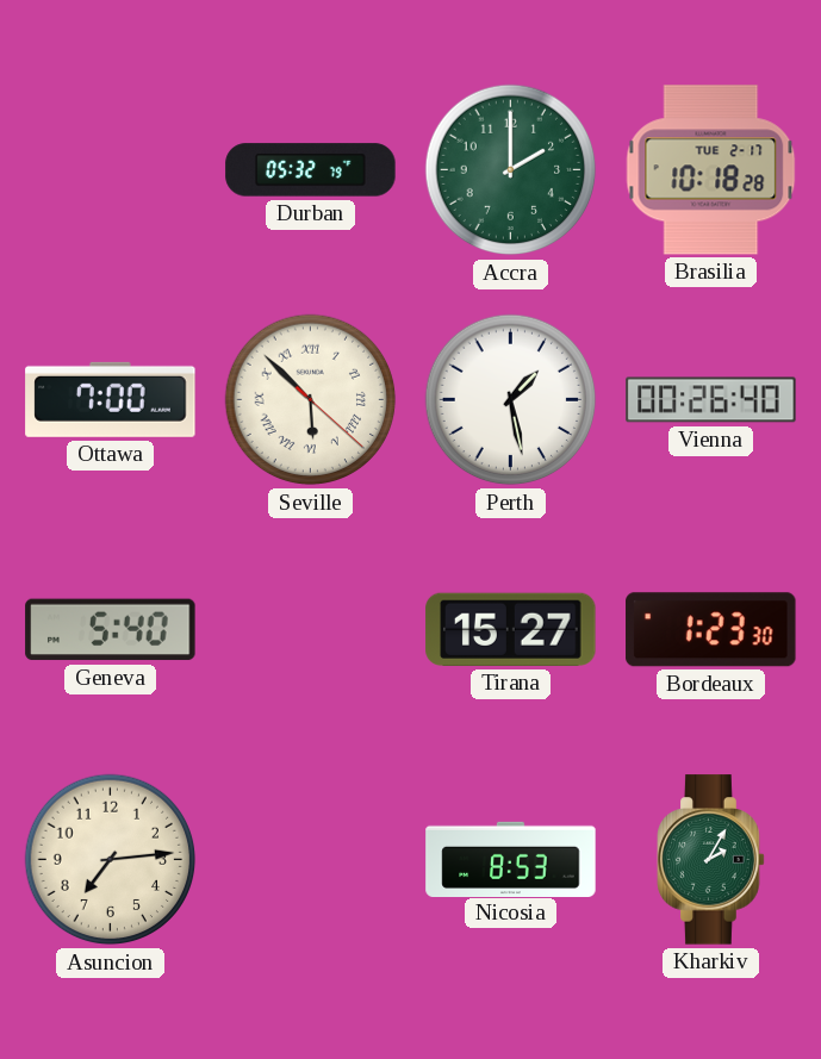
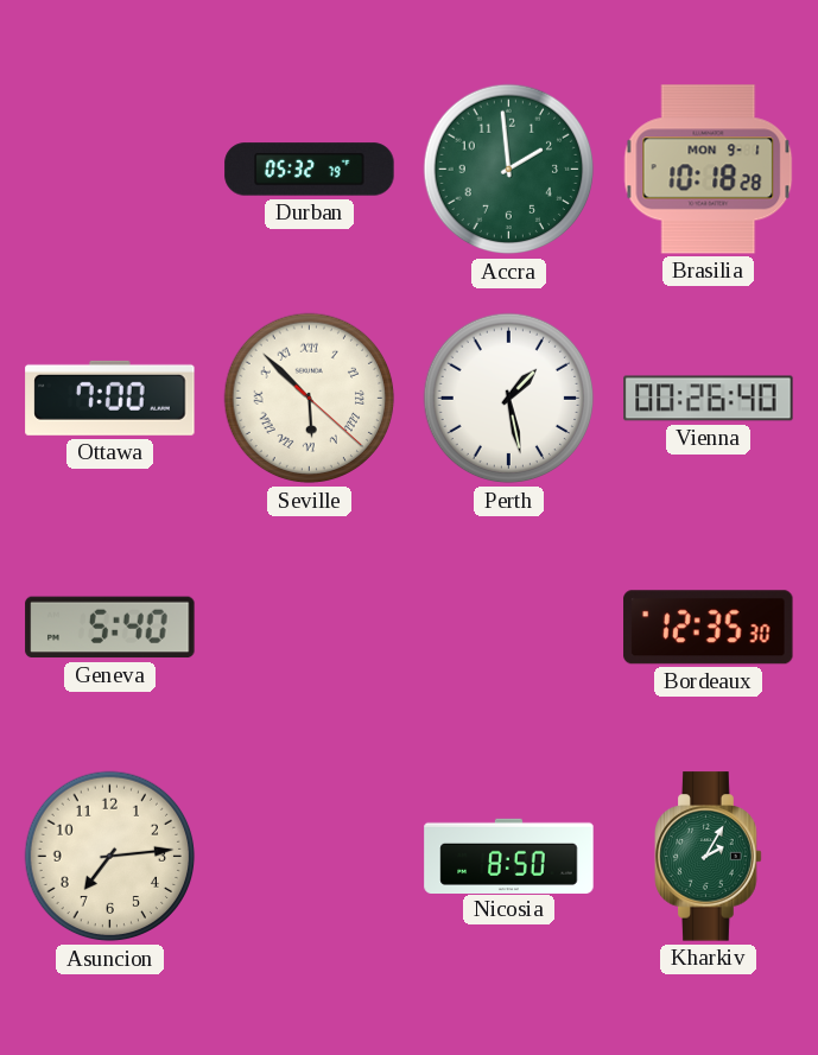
Accra: 2:00 -> 1:59
Brasilia date: TUE 2-17 -> MON 9-1
Tirana: 15:27 -> none
Bordeaux: 1:23 -> 12:35
Nicosia: 8:53 -> 8:50
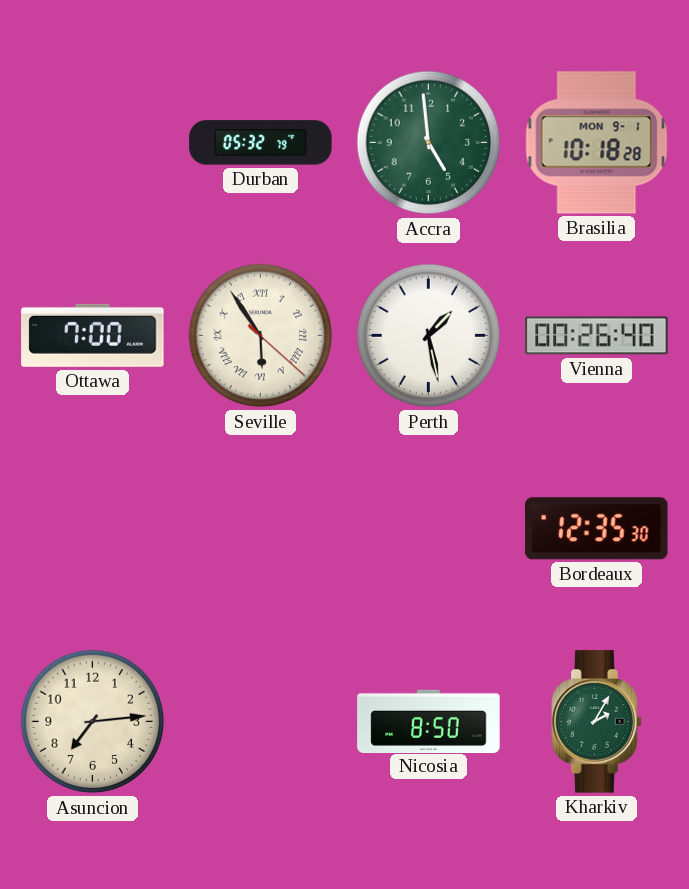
Accra: 1:59 -> 4:59
Seville: 5:52 -> 5:54
Geneva: 5:40 -> none
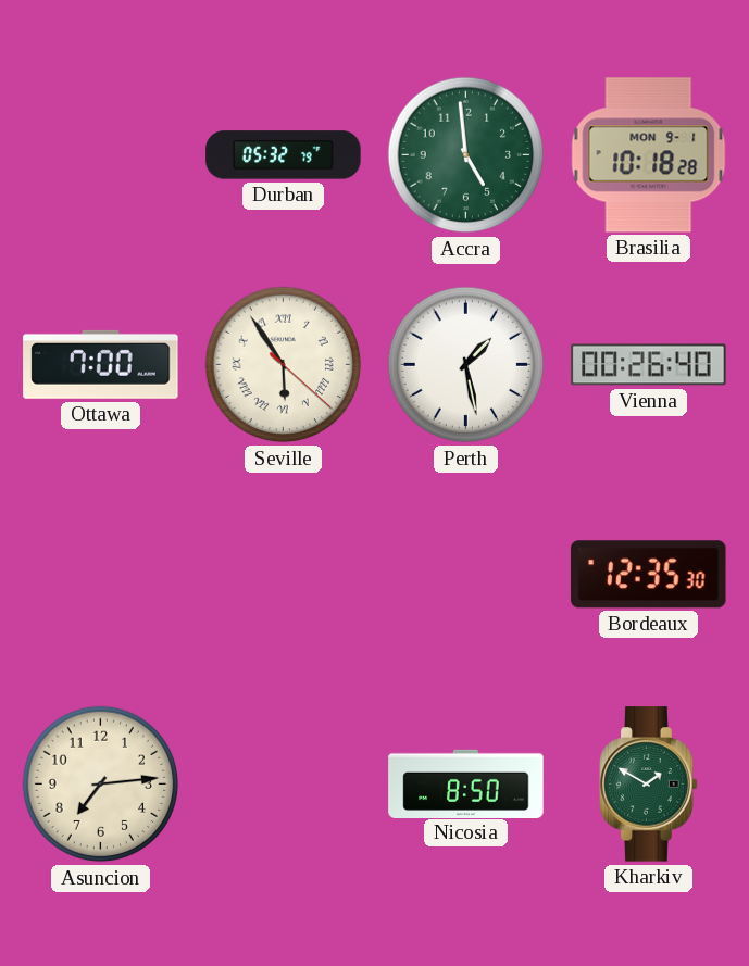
Kharkiv: 2:05 -> 1:50
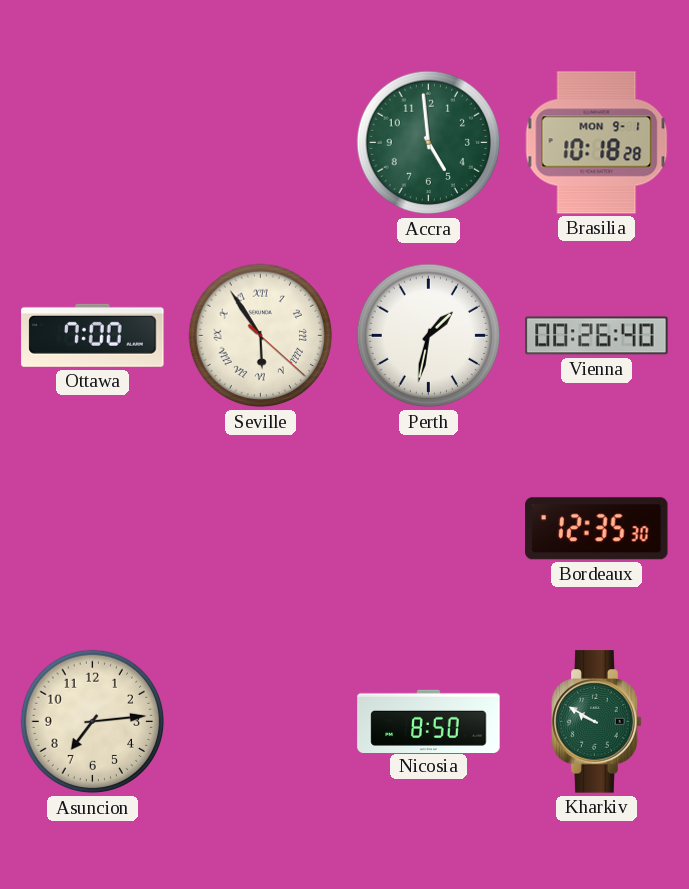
Durban: 05:32 -> none
Perth: 1:28 -> 1:32
Kharkiv: 1:50 -> 9:50
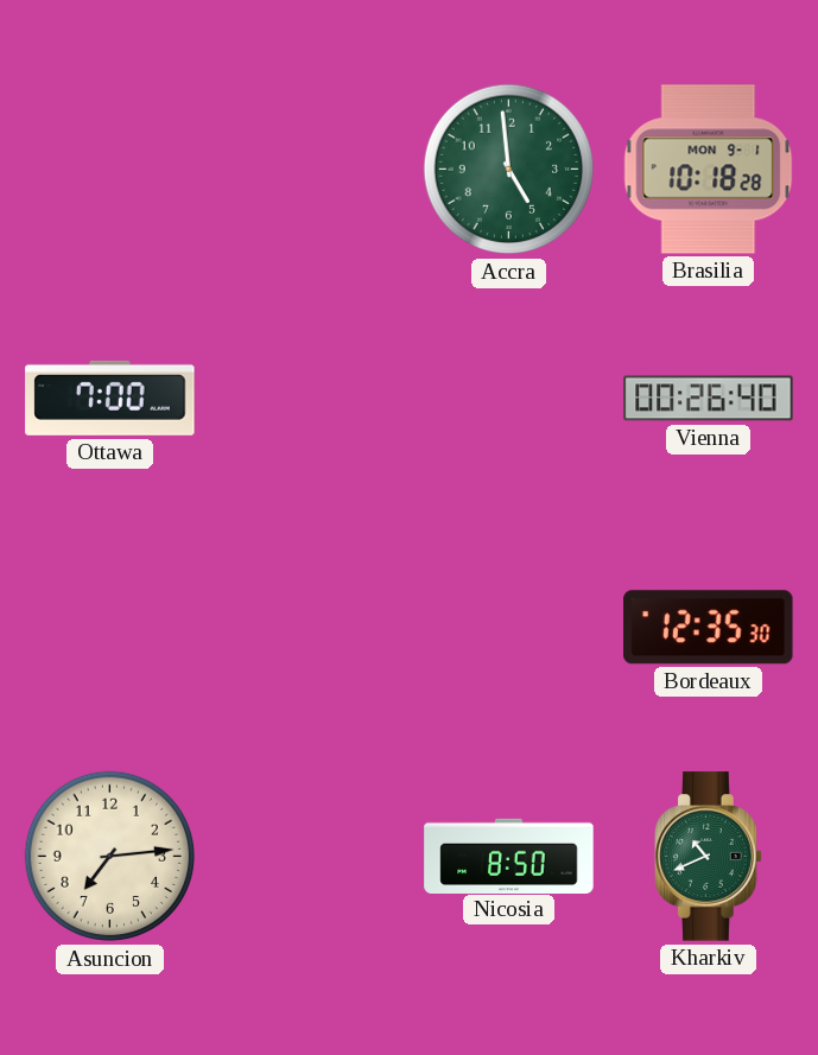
Seville: 5:54 -> none
Perth: 1:32 -> none
Kharkiv: 9:50 -> 10:41
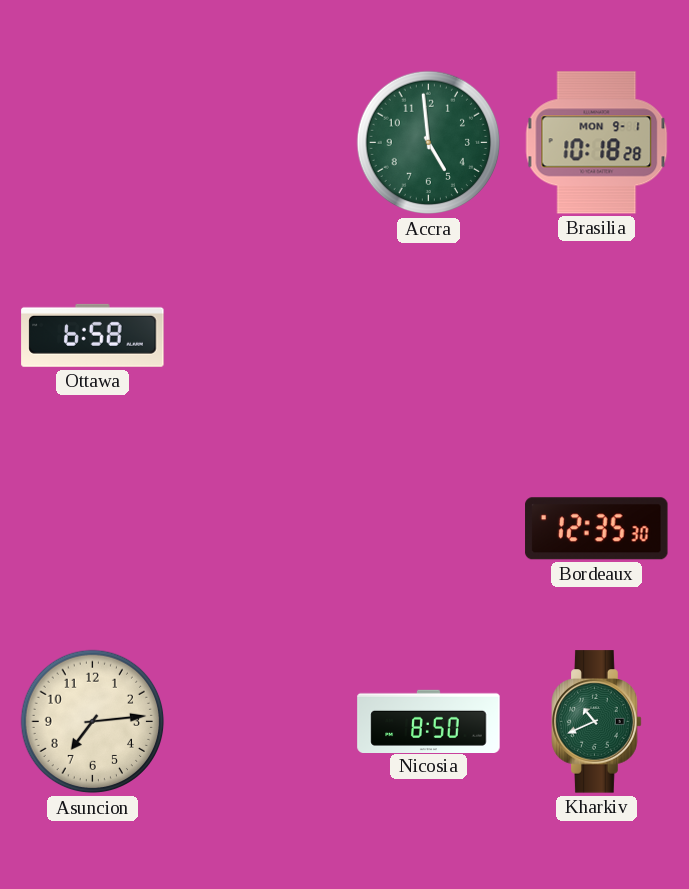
Ottawa: 7:00 -> 6:58
Vienna: 00:26 -> none
